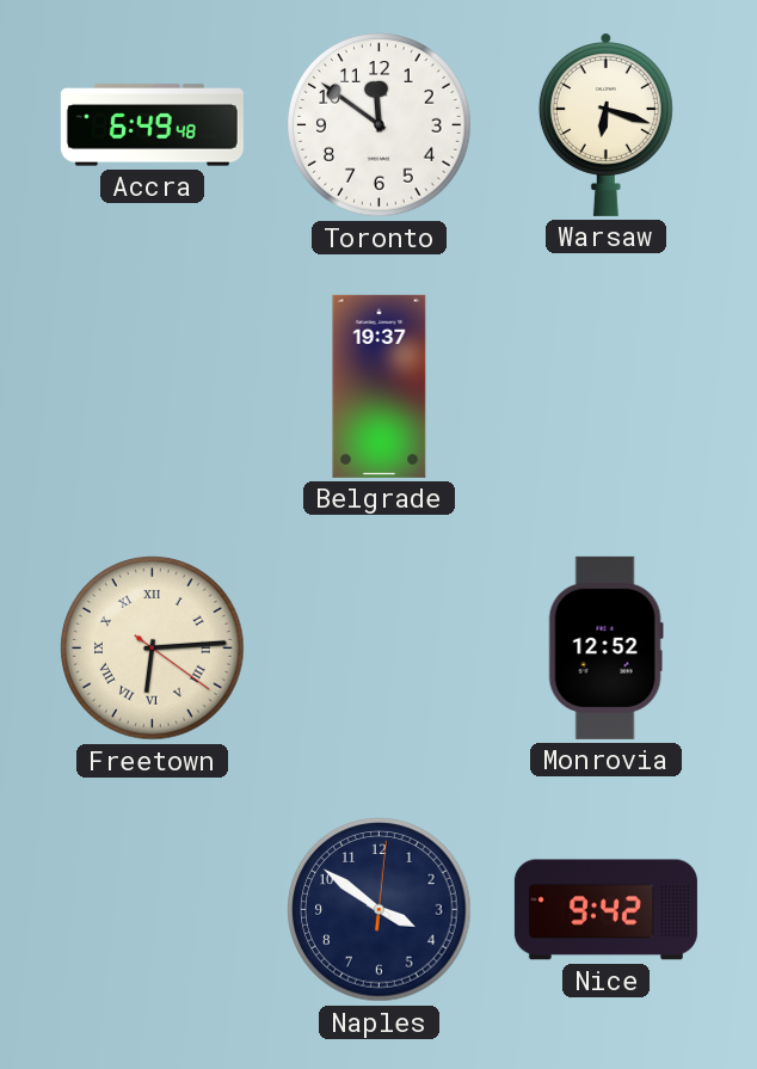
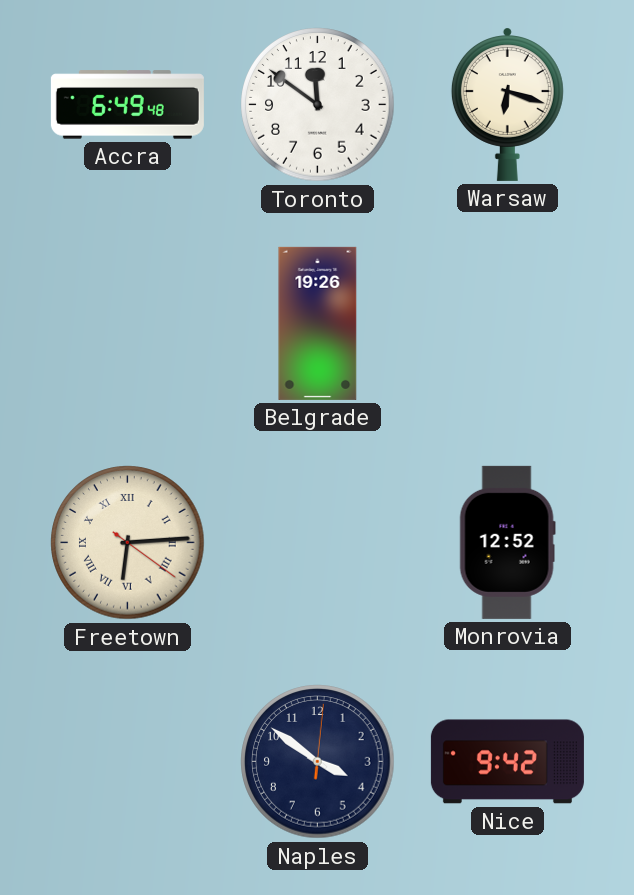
Belgrade: 19:37 -> 19:26
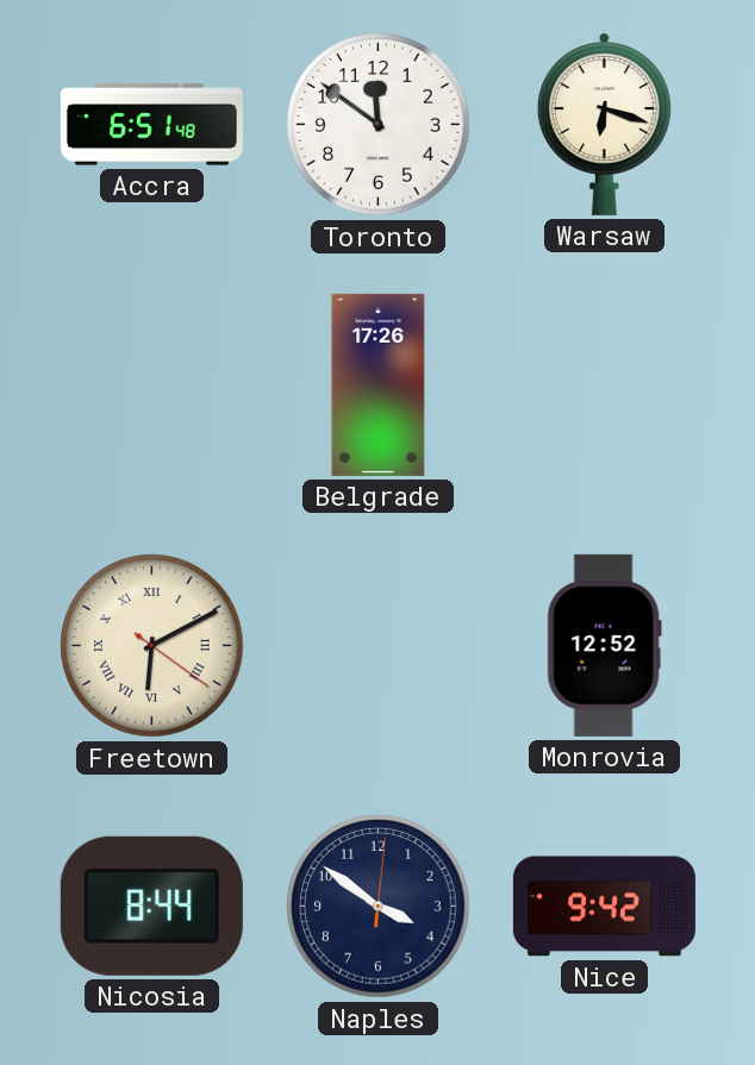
Accra: 6:49 -> 6:51
Belgrade: 19:26 -> 17:26
Freetown: 6:14 -> 6:10
Nicosia: none -> 8:44
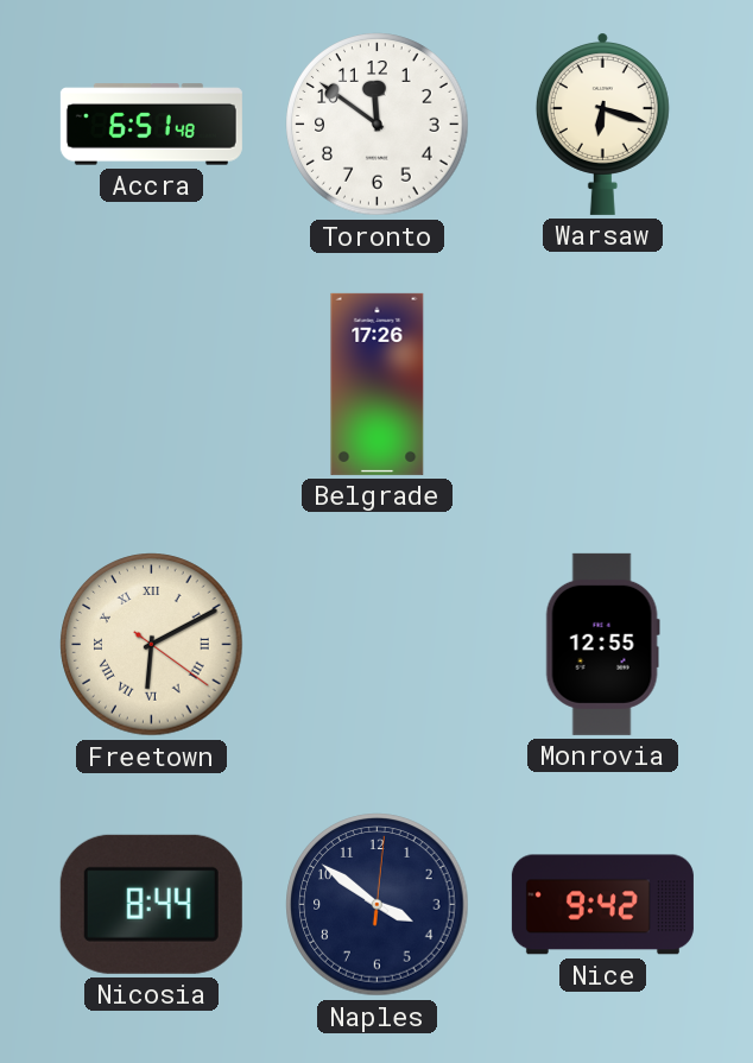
Monrovia: 12:52 -> 12:55
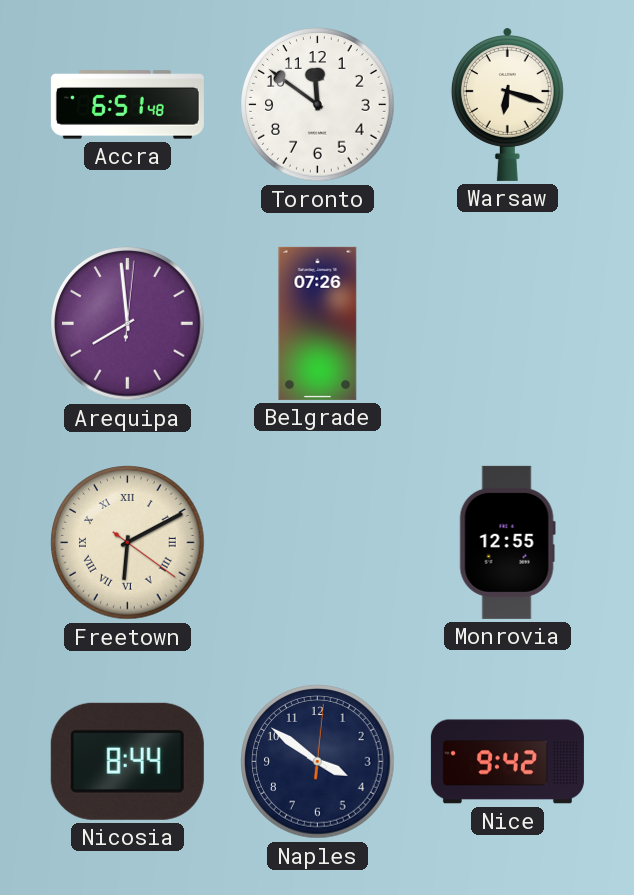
Arequipa: none -> 7:59
Belgrade: 17:26 -> 07:26
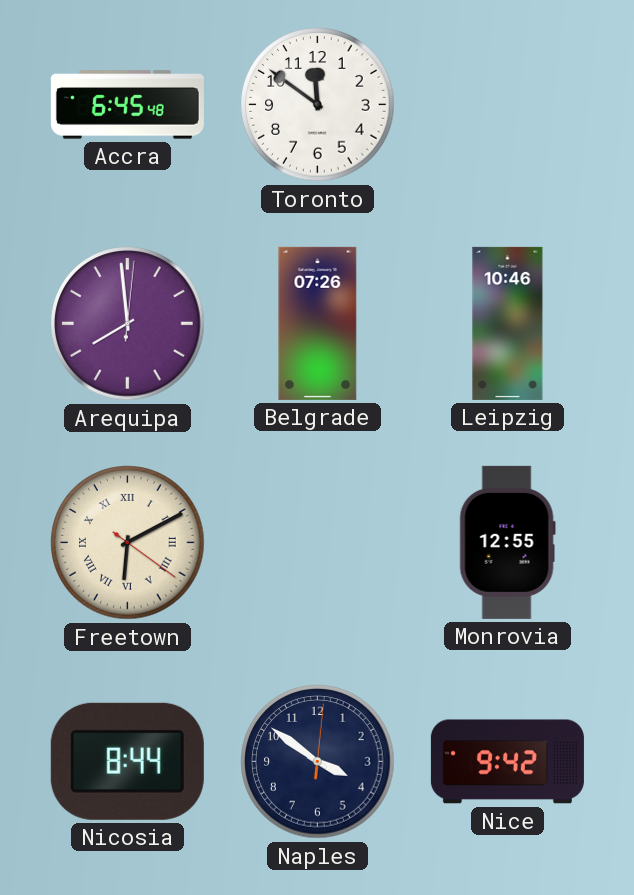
Accra: 6:51 -> 6:45
Warsaw: 6:18 -> none
Leipzig: none -> 10:46
